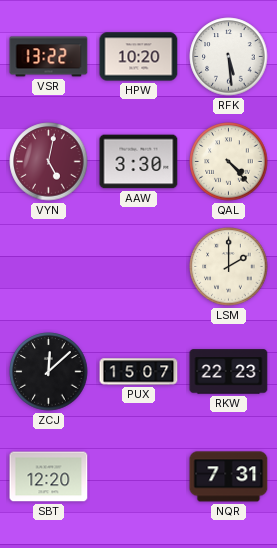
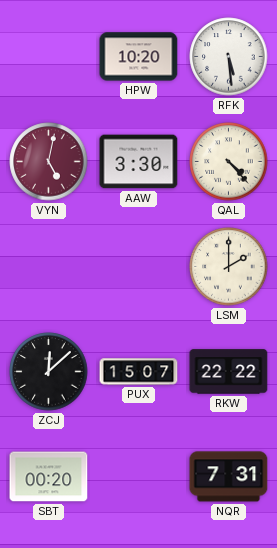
VSR: 13:22 -> none
RKW: 22:23 -> 22:22
SBT: 12:20 -> 00:20
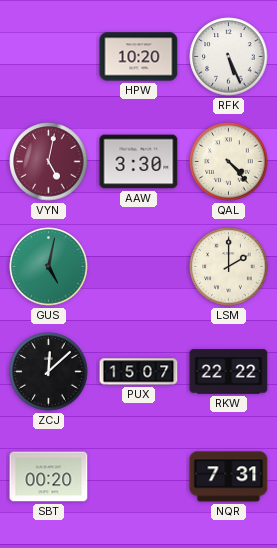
RFK: 5:29 -> 5:26
GUS: none -> 5:02
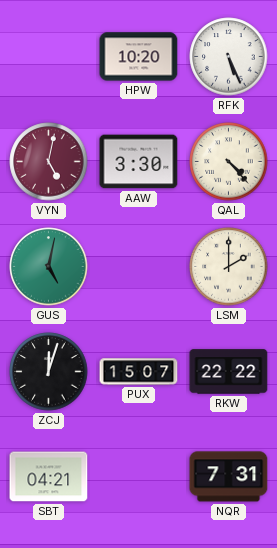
ZCJ: 12:08 -> 12:03
SBT: 00:20 -> 04:21
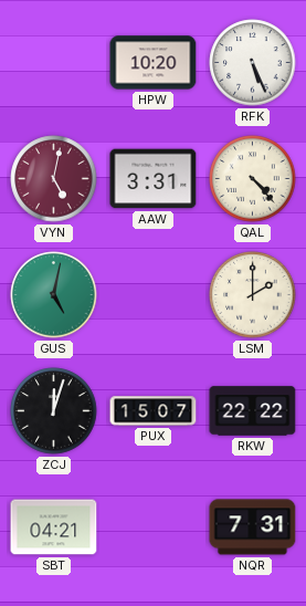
AAW: 3:30 -> 3:31
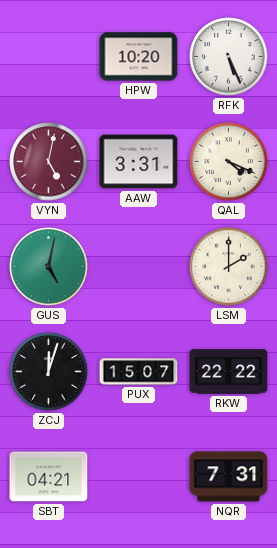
QAL: 4:23 -> 4:19
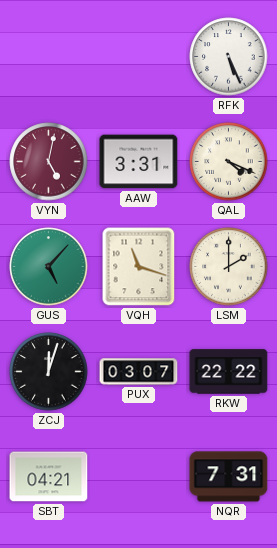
HPW: 10:20 -> none
GUS: 5:02 -> 5:07
VQH: none -> 11:18
PUX: 15:07 -> 03:07
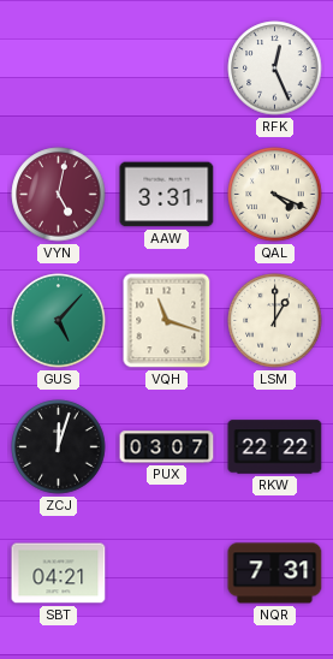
RFK: 5:26 -> 12:26
LSM: 2:00 -> 1:00
